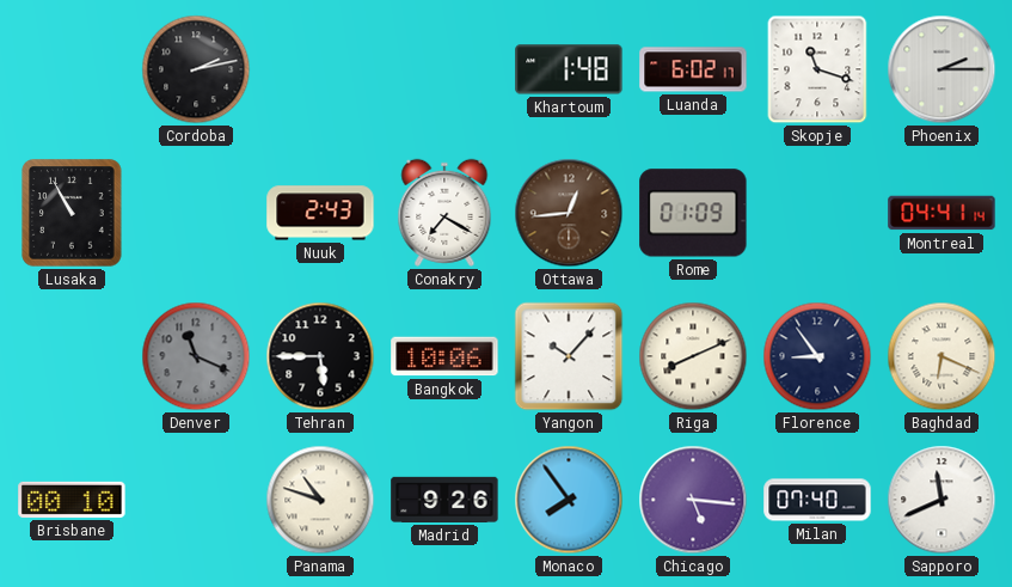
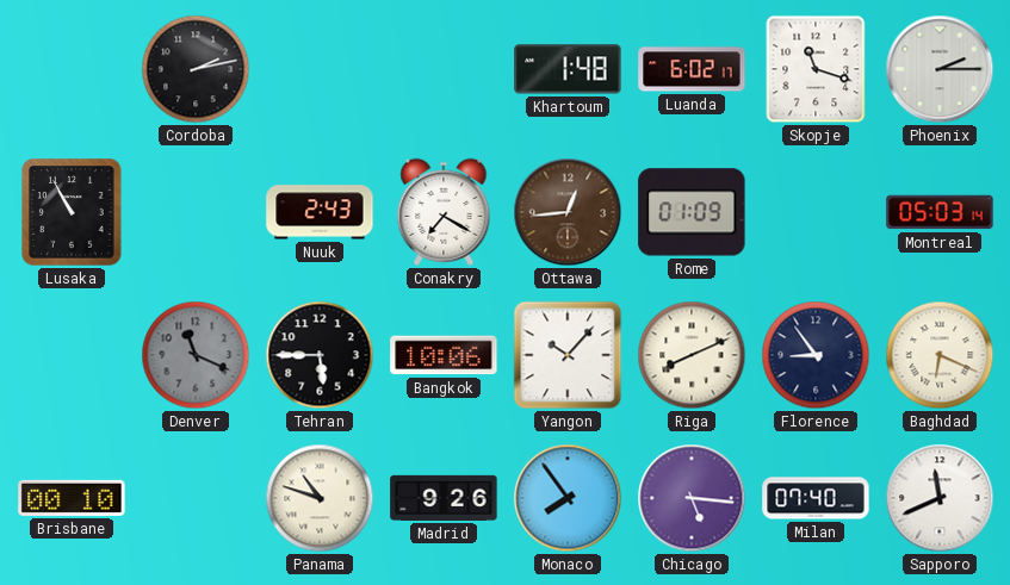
Montreal: 04:41 -> 05:03
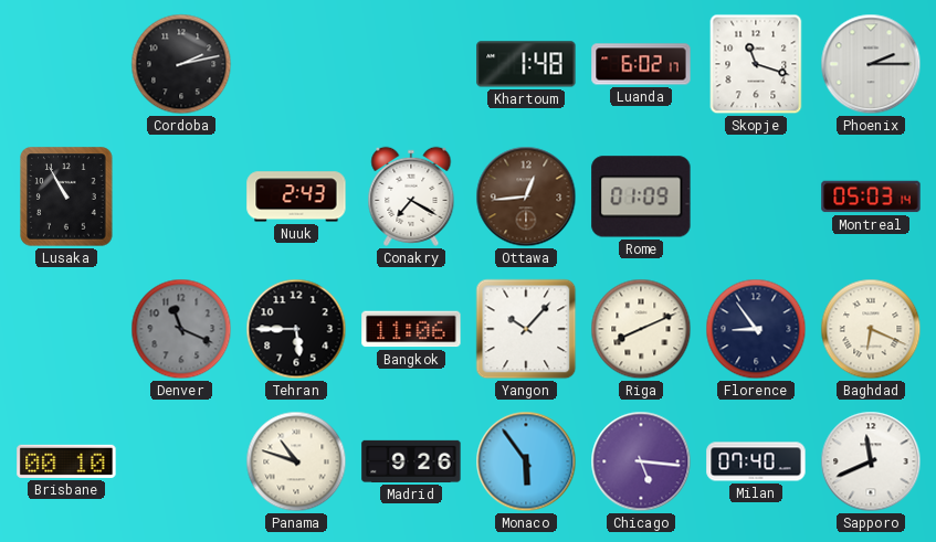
Bangkok: 10:06 -> 11:06
Monaco: 7:54 -> 5:54
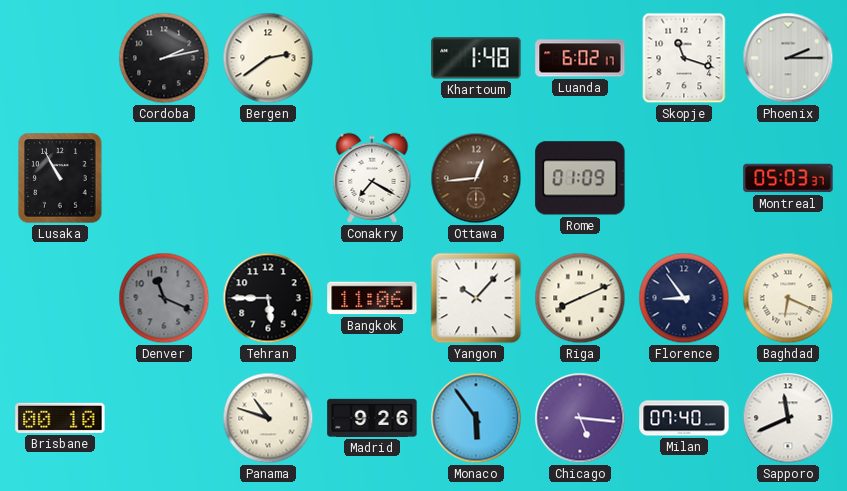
Bergen: none -> 2:39
Nuuk: 2:43 -> none
Montreal: 05:03:14 -> 05:03:37
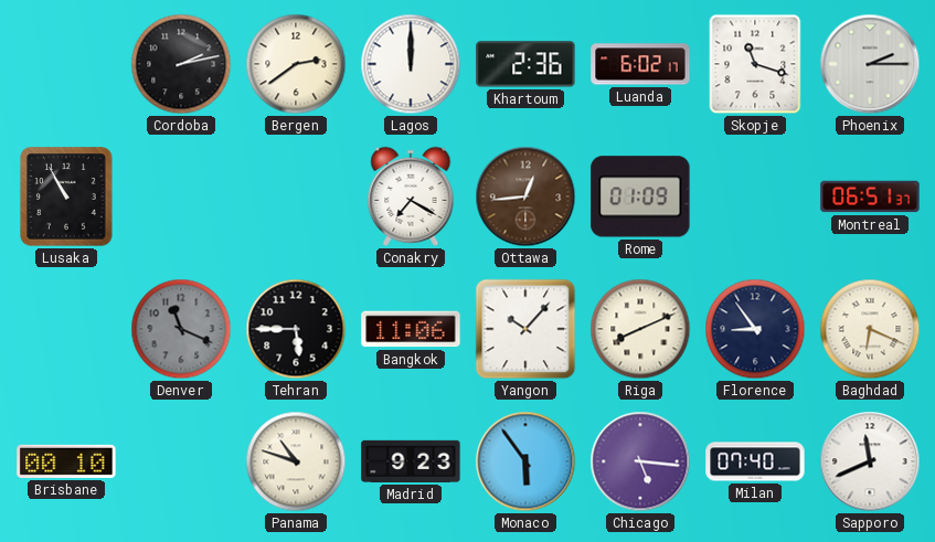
Lagos: none -> 12:00
Khartoum: 1:48 -> 2:36
Montreal: 05:03 -> 06:51
Madrid: 9:26 -> 9:23
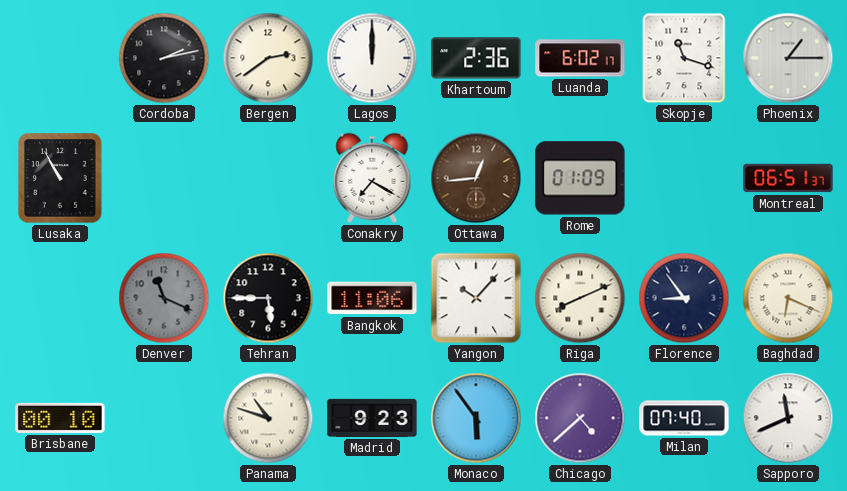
Phoenix: 2:15 -> 1:15
Chicago: 5:16 -> 4:38
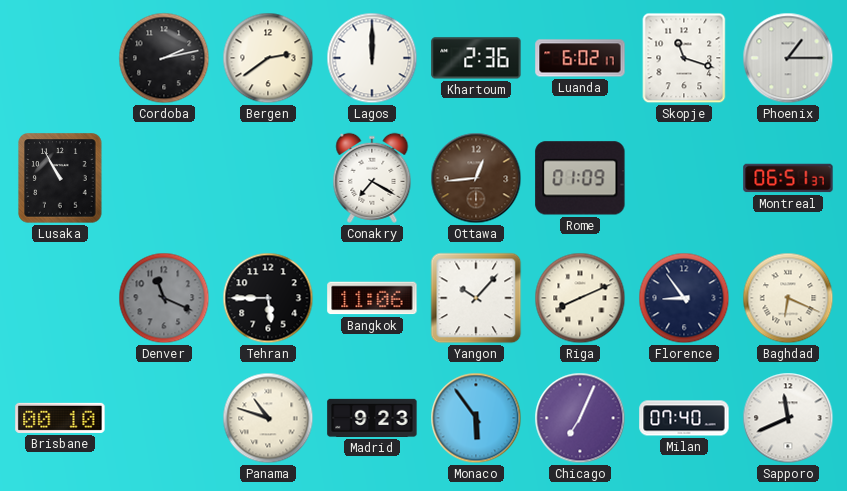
Chicago: 4:38 -> 7:04
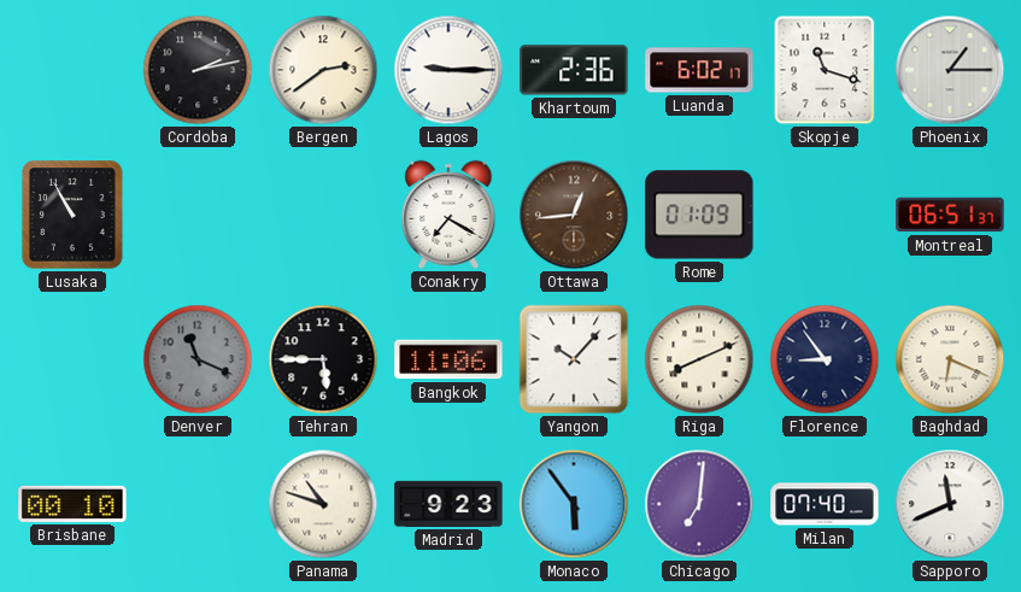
Lagos: 12:00 -> 9:15
Chicago: 7:04 -> 7:01
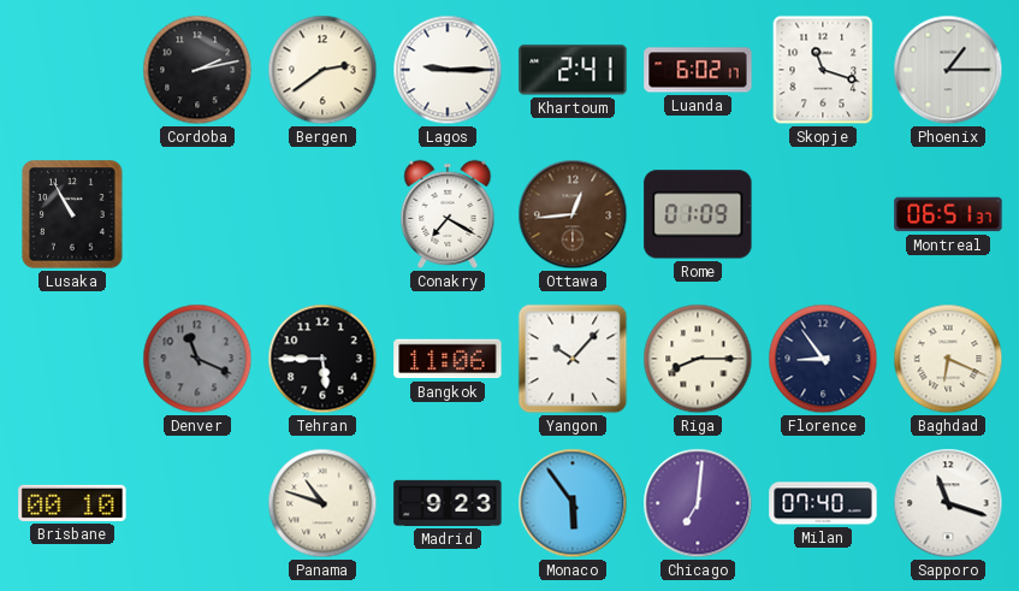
Khartoum: 2:36 -> 2:41
Riga: 8:11 -> 8:15
Sapporo: 11:41 -> 11:18
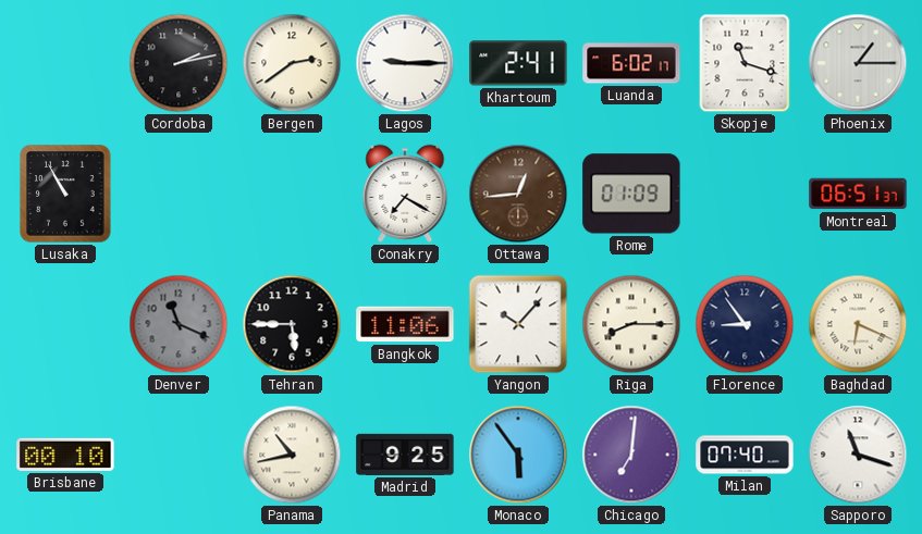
Panama: 10:48 -> 10:43
Madrid: 9:23 -> 9:25
